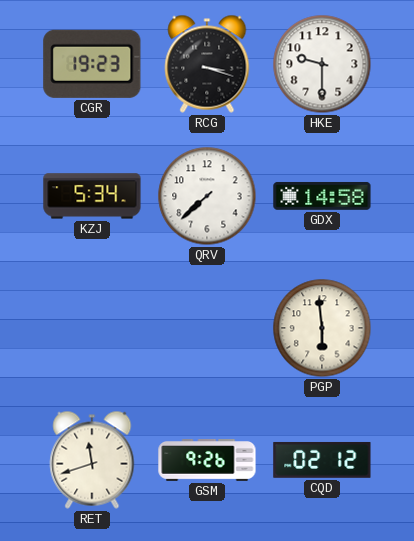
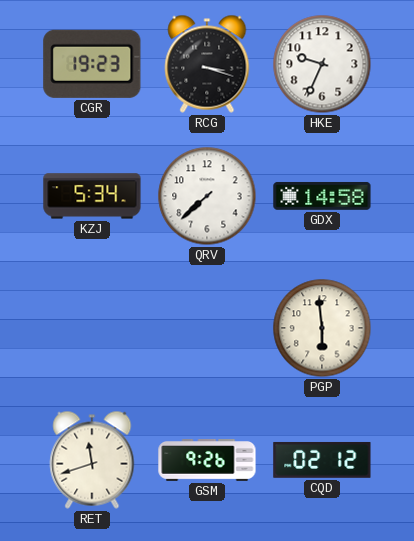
HKE: 9:30 -> 9:34
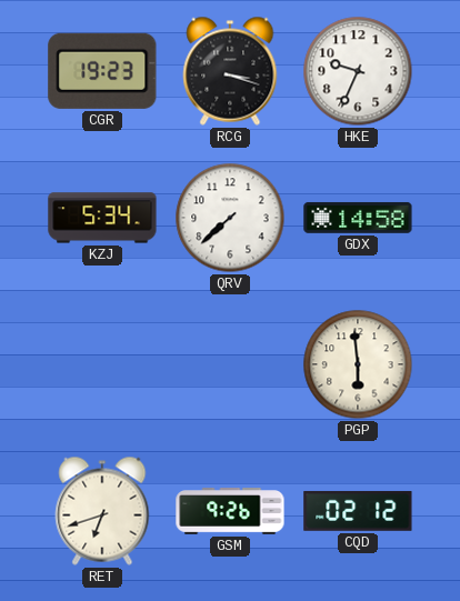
RET: 11:42 -> 6:42
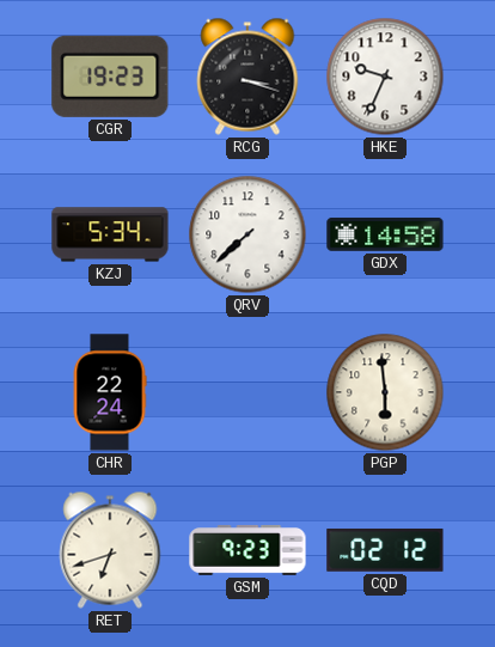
CHR: none -> 22:24
GSM: 9:26 -> 9:23
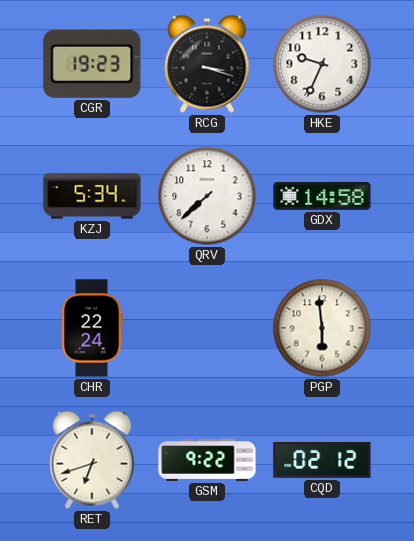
GSM: 9:23 -> 9:22
